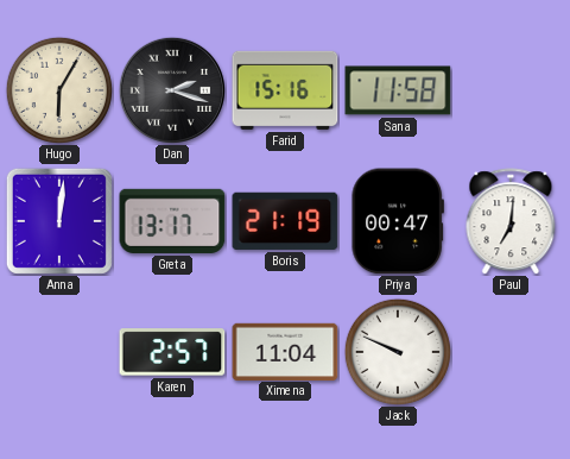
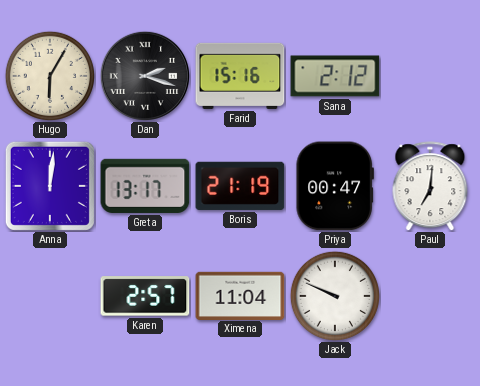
Sana: 11:58 -> 2:12
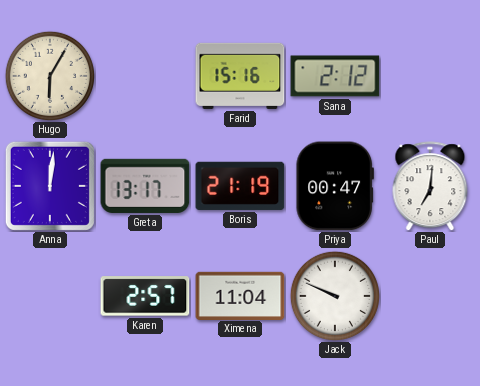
Dan: 2:18 -> none
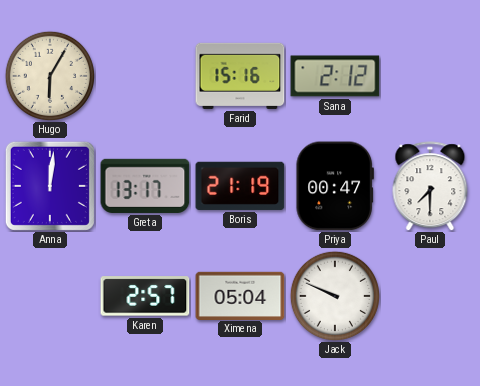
Paul: 7:01 -> 7:30
Ximena: 11:04 -> 05:04
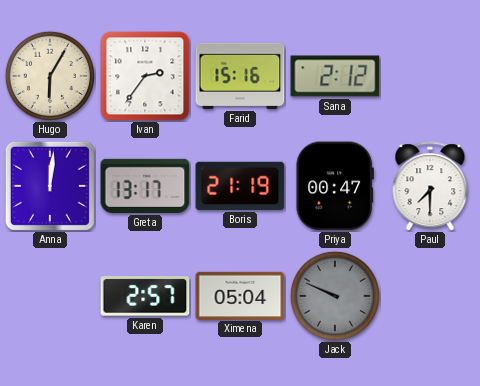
Ivan: none -> 2:36
Jack dial: white -> grey
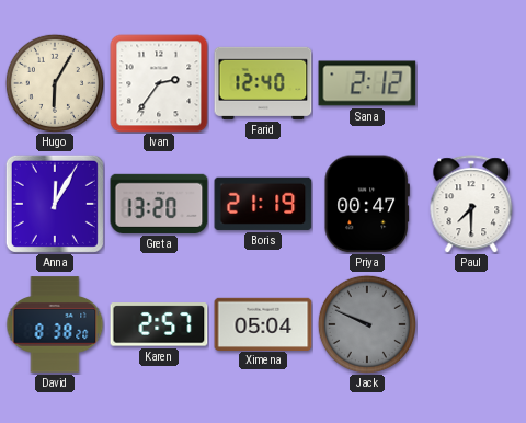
Farid: 15:16 -> 12:40
Anna: 12:01 -> 12:05
Greta: 13:17 -> 13:20
David: none -> 8:38
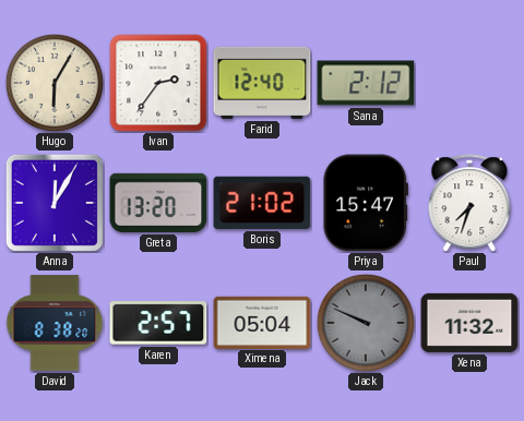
Boris: 21:19 -> 21:02
Priya: 00:47 -> 15:47
Paul: 7:30 -> 7:33
Xena: none -> 11:32
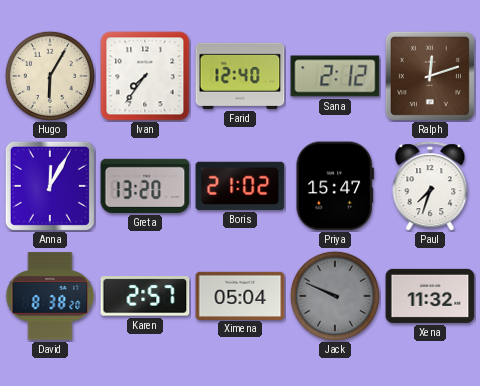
Ivan: 2:36 -> 7:36
Ralph: none -> 12:12
